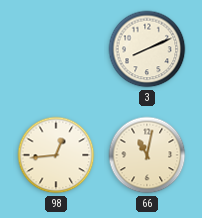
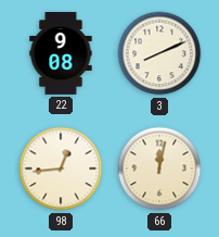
22: none -> 9:08
66: 11:02 -> 12:02
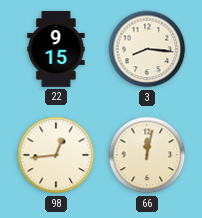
22: 9:08 -> 9:15
3: 8:11 -> 8:16
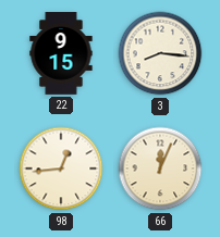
66: 12:02 -> 12:04
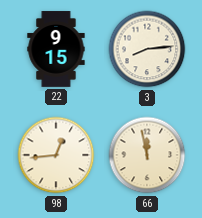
3: 8:16 -> 8:14
66: 12:04 -> 11:58
